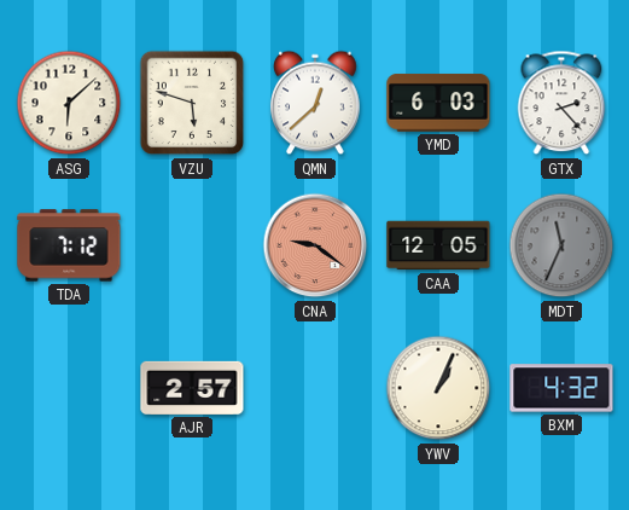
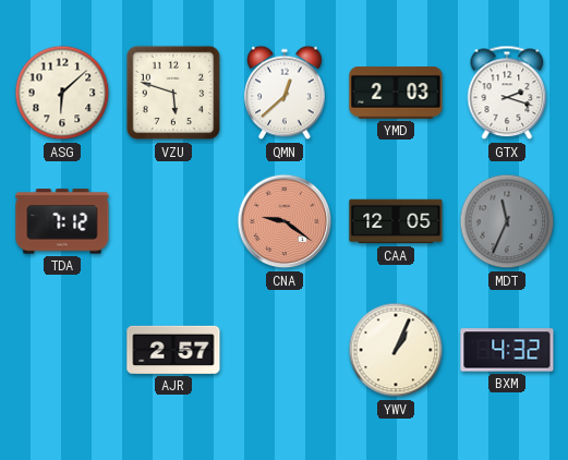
YMD: 6:03 -> 2:03
GTX: 2:23 -> 2:18
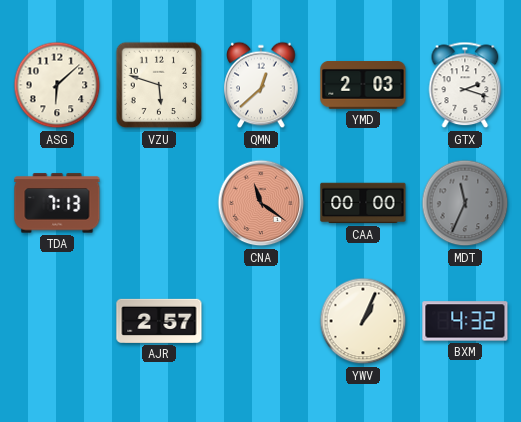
TDA: 7:12 -> 7:13
CNA: 9:21 -> 11:21
CAA: 12:05 -> 00:00
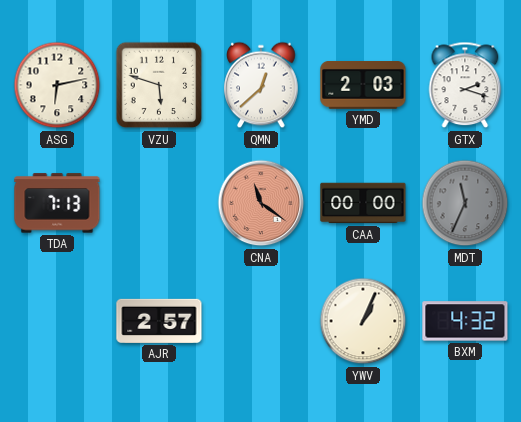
ASG: 6:08 -> 6:13
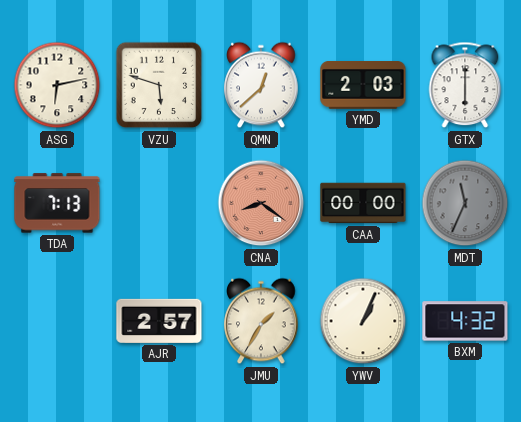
GTX: 2:18 -> 6:00
CNA: 11:21 -> 8:21
JMU: none -> 1:35
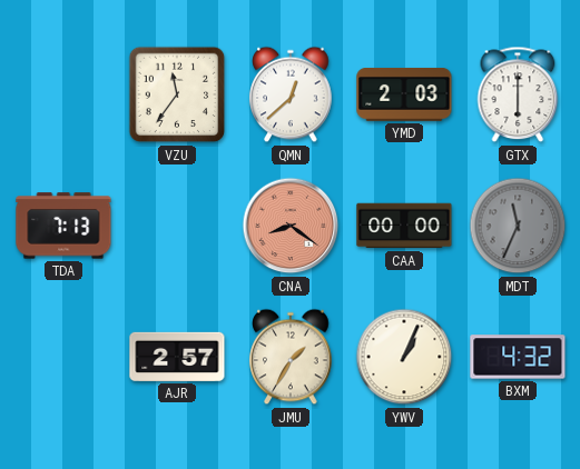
ASG: 6:13 -> none
VZU: 5:48 -> 11:36
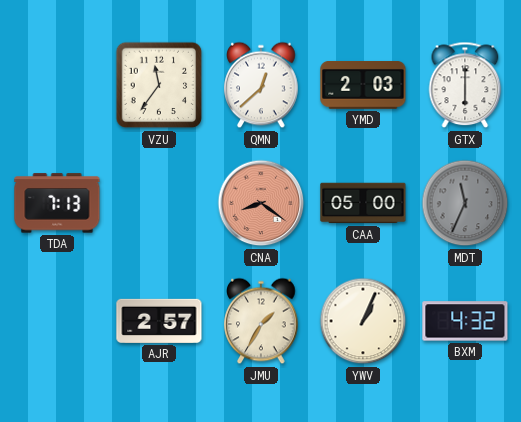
CAA: 00:00 -> 05:00
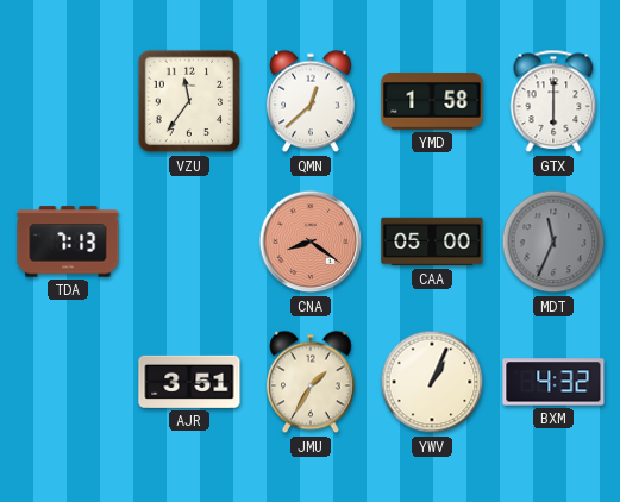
YMD: 2:03 -> 1:58
AJR: 2:57 -> 3:51
